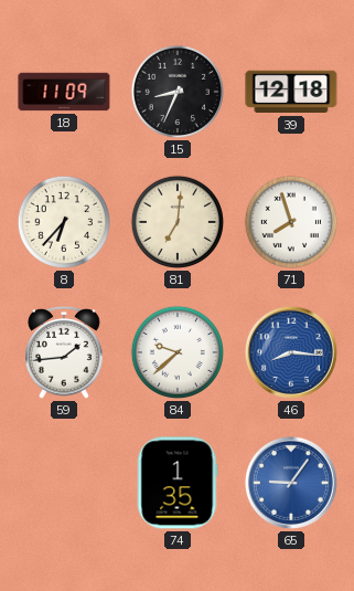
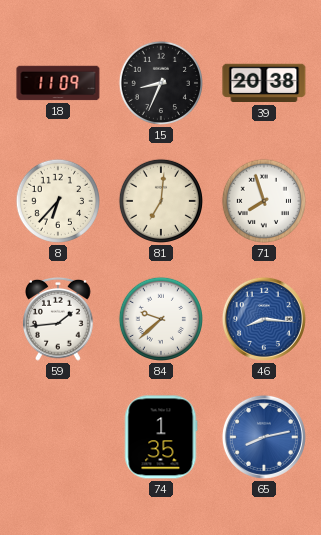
39: 12:18 -> 20:38
65: 9:06 -> 8:13
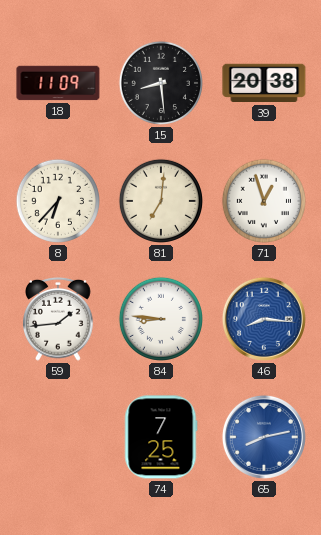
15: 8:34 -> 8:29
71: 7:57 -> 12:57
84: 9:38 -> 8:46
74: 1:35 -> 7:25
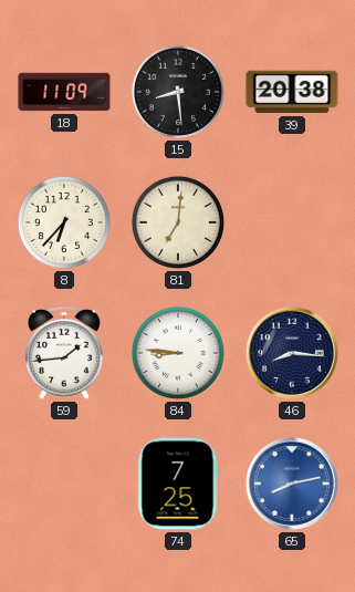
71: 12:57 -> none
46 dial: blue -> navy
